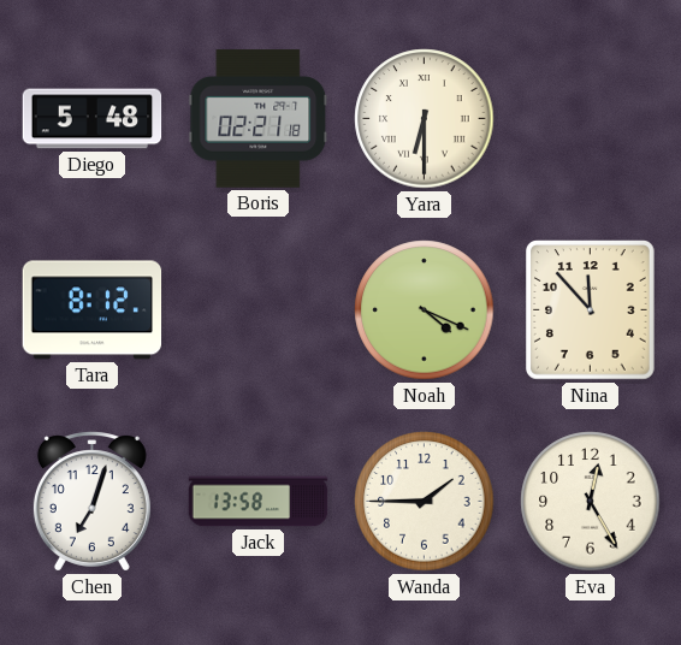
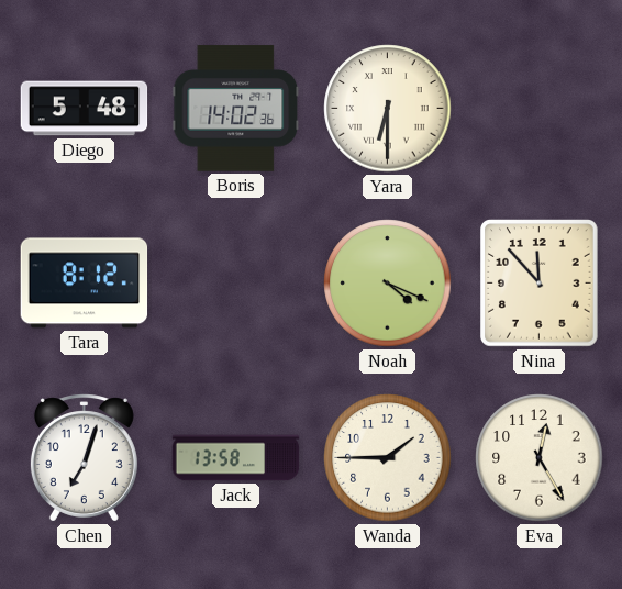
Boris: 02:21 -> 14:02
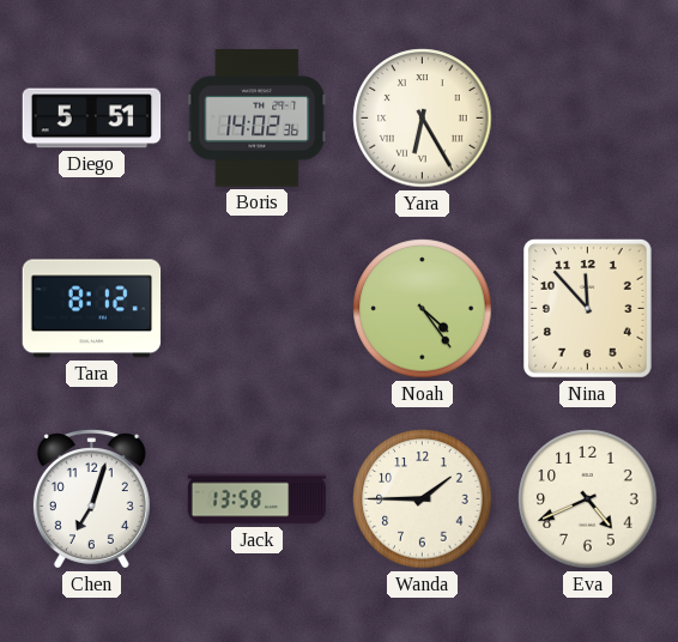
Diego: 5:48 -> 5:51
Yara: 6:30 -> 6:25
Noah: 4:19 -> 4:24
Eva: 12:25 -> 4:41
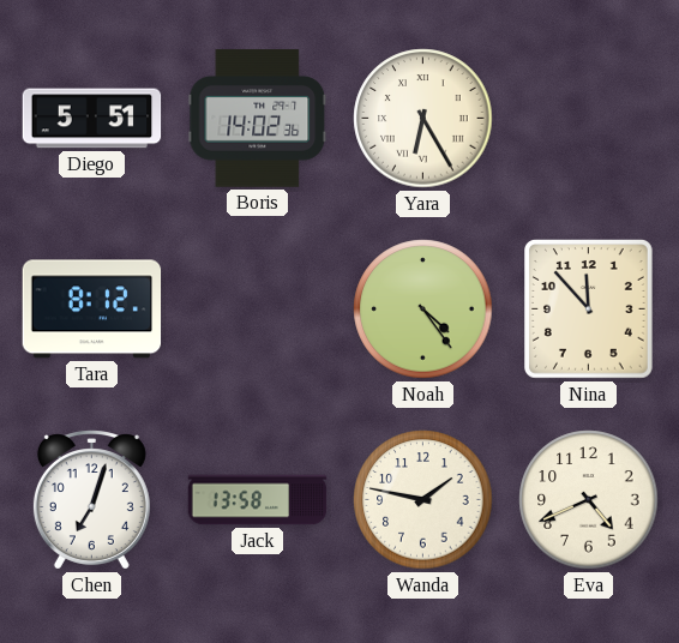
Wanda: 1:45 -> 1:47
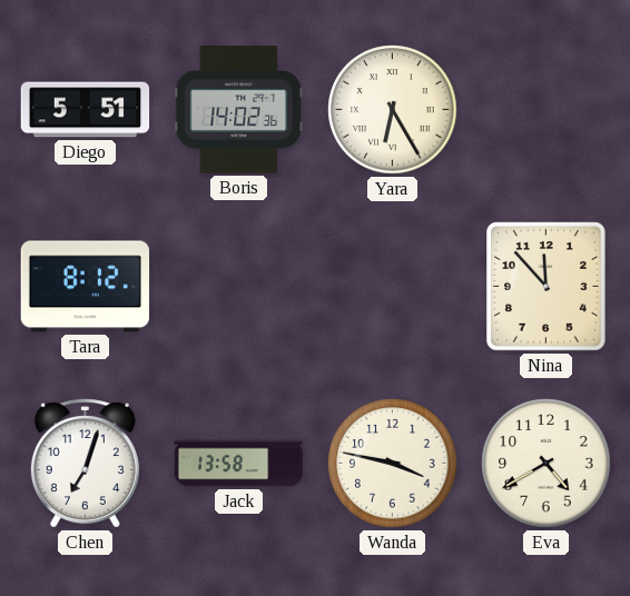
Noah: 4:24 -> none
Wanda: 1:47 -> 3:47
Eva: 4:41 -> 4:40
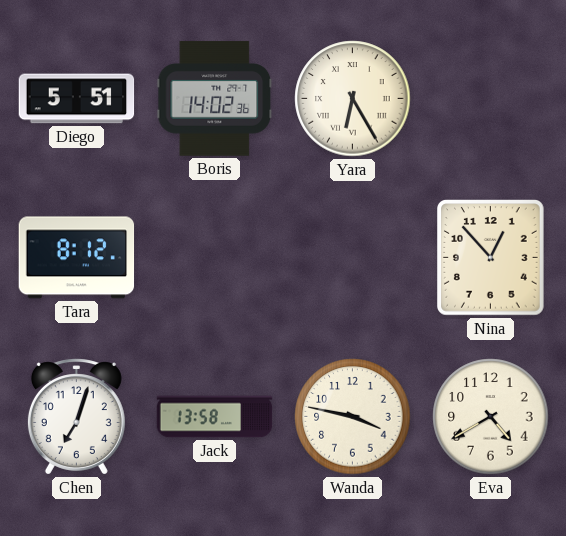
Nina: 11:53 -> 12:53
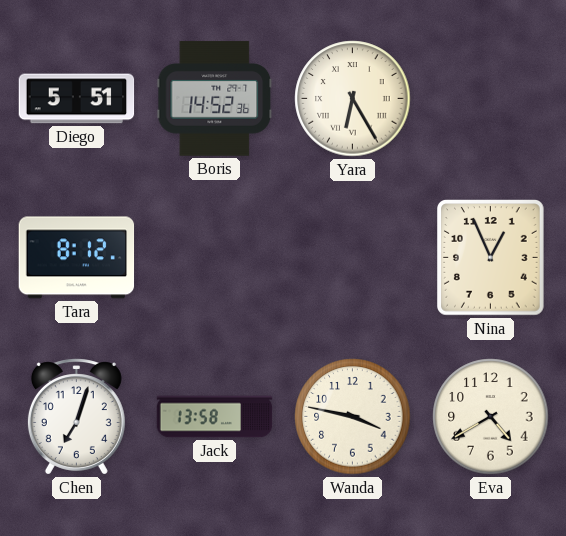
Boris: 14:02 -> 14:52
Nina: 12:53 -> 12:56
